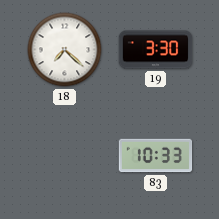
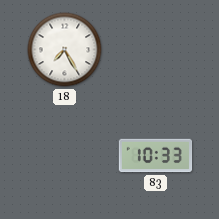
18: 7:22 -> 7:25
19: 3:30 -> none
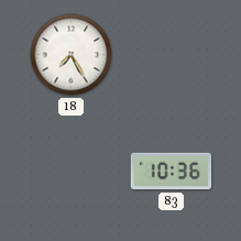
83: 10:33 -> 10:36
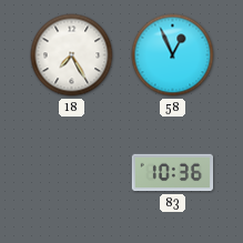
58: none -> 12:56
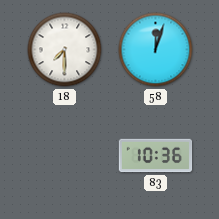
18: 7:25 -> 7:30
58: 12:56 -> 12:03
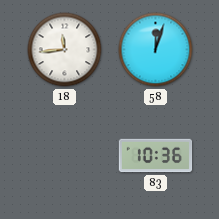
18: 7:30 -> 11:44
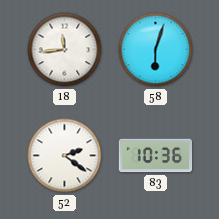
58: 12:03 -> 6:03
52: none -> 2:21
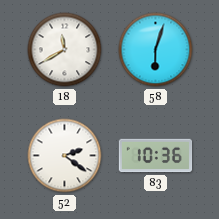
18: 11:44 -> 11:40
